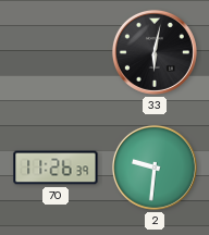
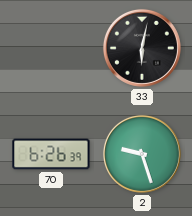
70: 11:26 -> 6:26
2: 9:31 -> 9:27
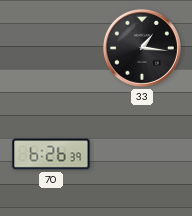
33: 6:02 -> 1:16
2: 9:27 -> none
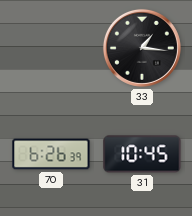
31: none -> 10:45
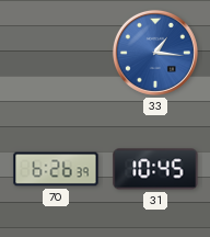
33 dial: black -> blue
